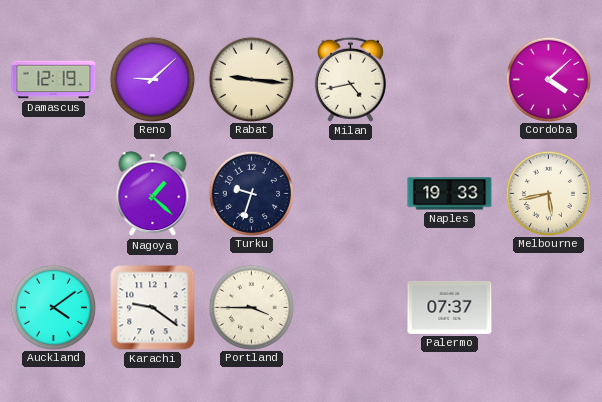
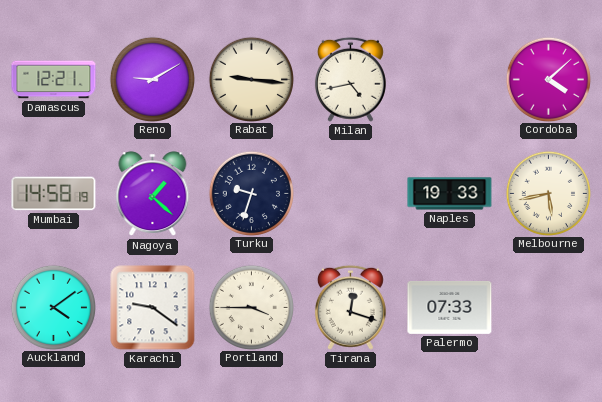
Damascus: 12:19 -> 12:21
Reno: 9:08 -> 9:10
Mumbai: none -> 14:58
Tirana: none -> 12:18
Palermo: 07:37 -> 07:33
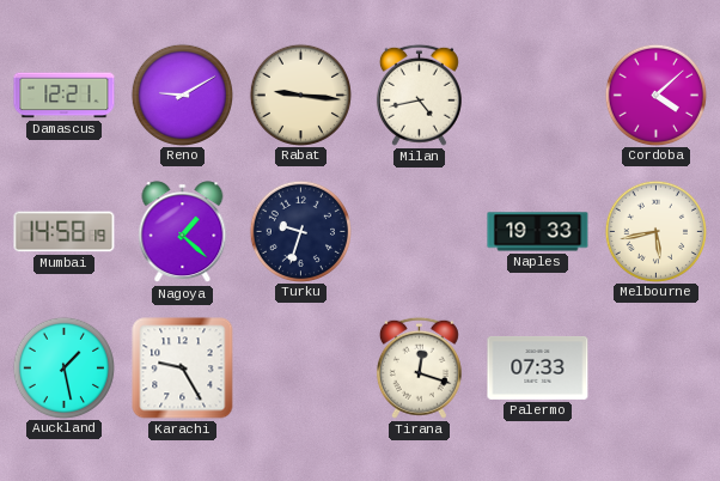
Auckland: 4:09 -> 1:28
Karachi: 9:21 -> 9:25
Portland: 3:45 -> none
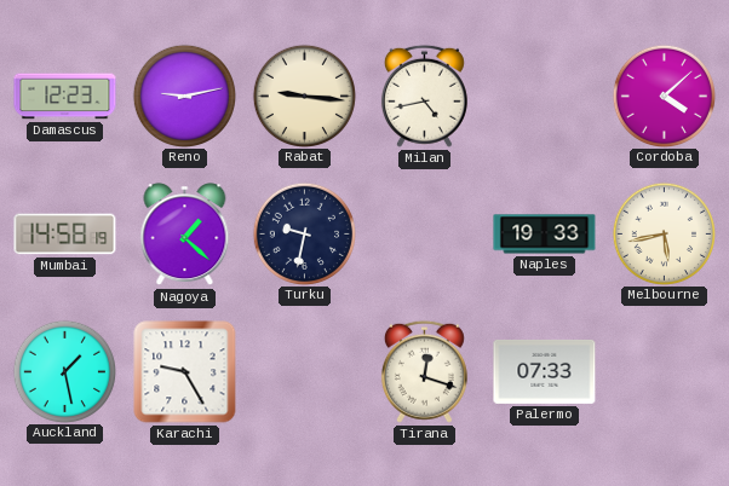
Damascus: 12:21 -> 12:23
Reno: 9:10 -> 9:13
Turku: 9:33 -> 9:32
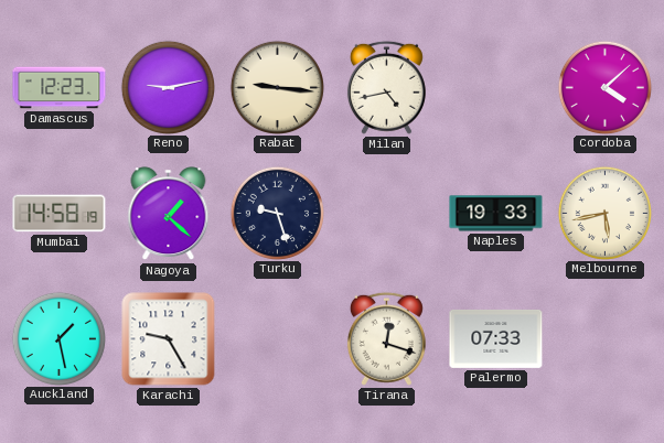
Turku: 9:32 -> 9:27
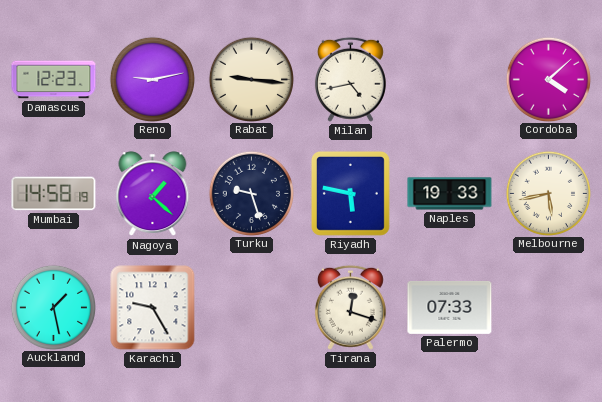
Riyadh: none -> 5:47
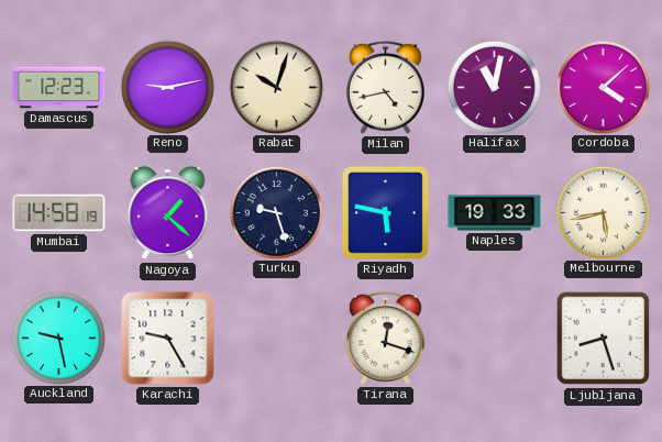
Rabat: 9:16 -> 10:03
Halifax: none -> 11:02
Auckland: 1:28 -> 9:28
Palermo: 07:33 -> none
Ljubljana: none -> 8:27
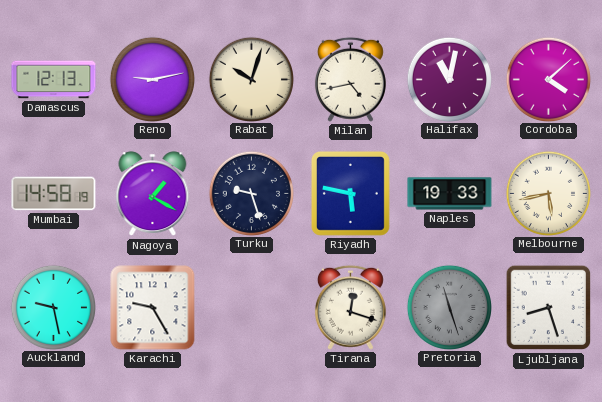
Damascus: 12:23 -> 12:13
Nagoya: 1:22 -> 1:20
Pretoria: none -> 11:27
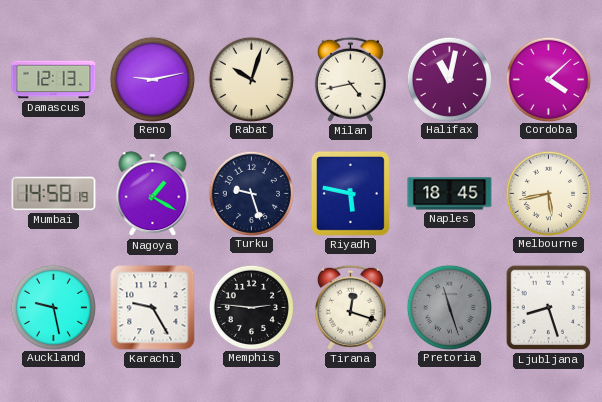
Naples: 19:33 -> 18:45
Memphis: none -> 2:46
